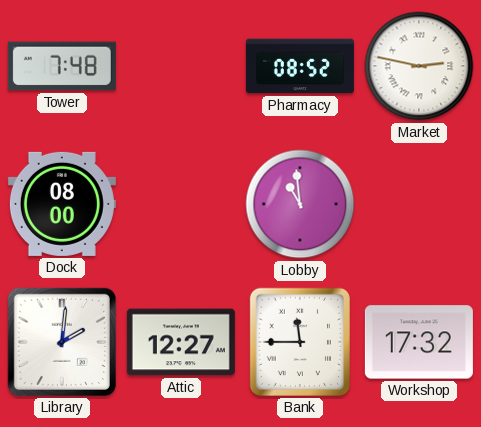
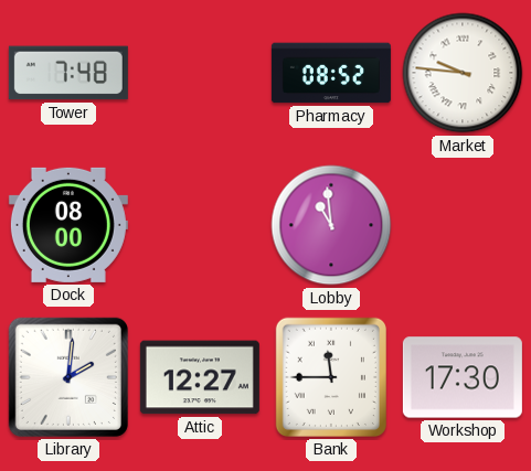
Market: 2:47 -> 9:46
Workshop: 17:32 -> 17:30
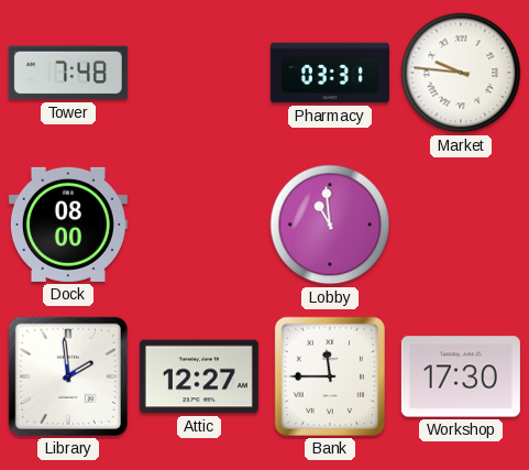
Pharmacy: 08:52 -> 03:31
Library: 2:01 -> 1:59
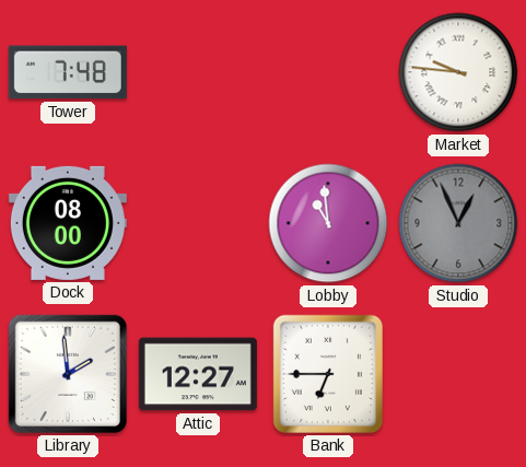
Pharmacy: 03:31 -> none
Studio: none -> 12:56
Bank: 11:45 -> 6:45
Workshop: 17:30 -> none
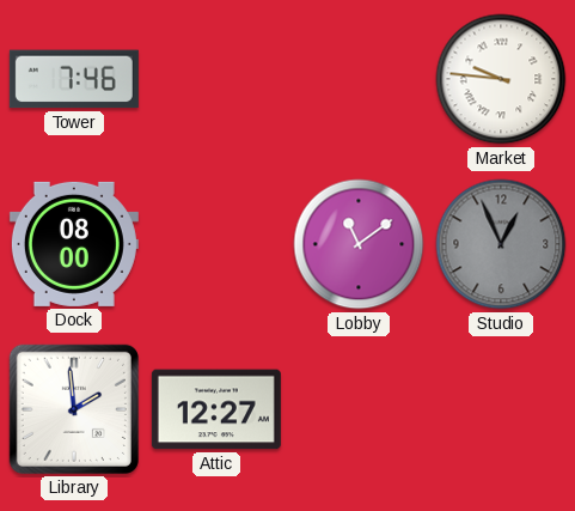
Tower: 7:48 -> 7:46
Lobby: 10:59 -> 11:09
Bank: 6:45 -> none
